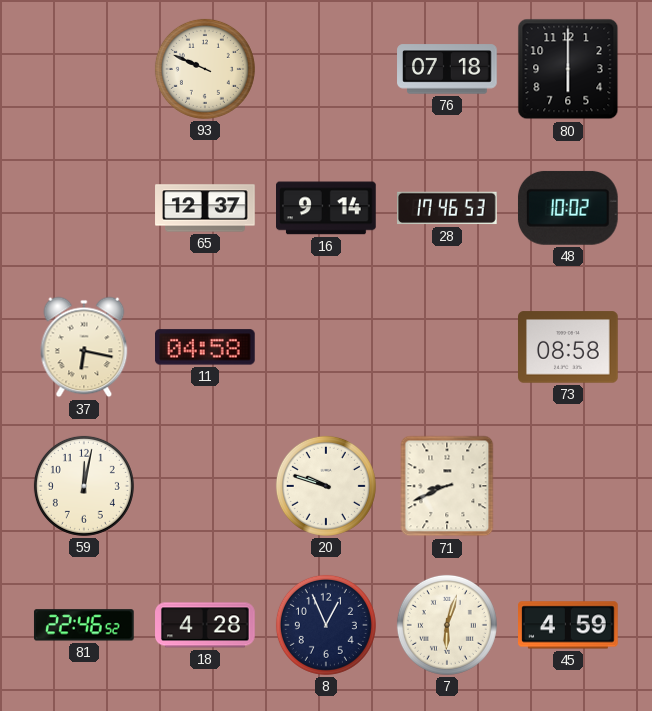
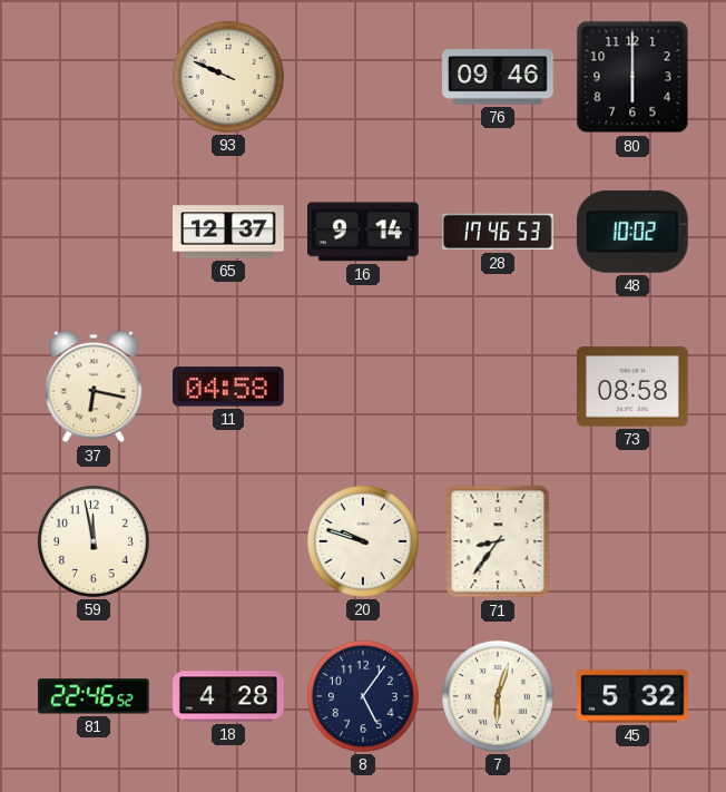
76: 07:18 -> 09:46
59: 12:02 -> 11:58
71: 8:41 -> 8:36
8: 12:56 -> 5:06
45: 4:59 -> 5:32
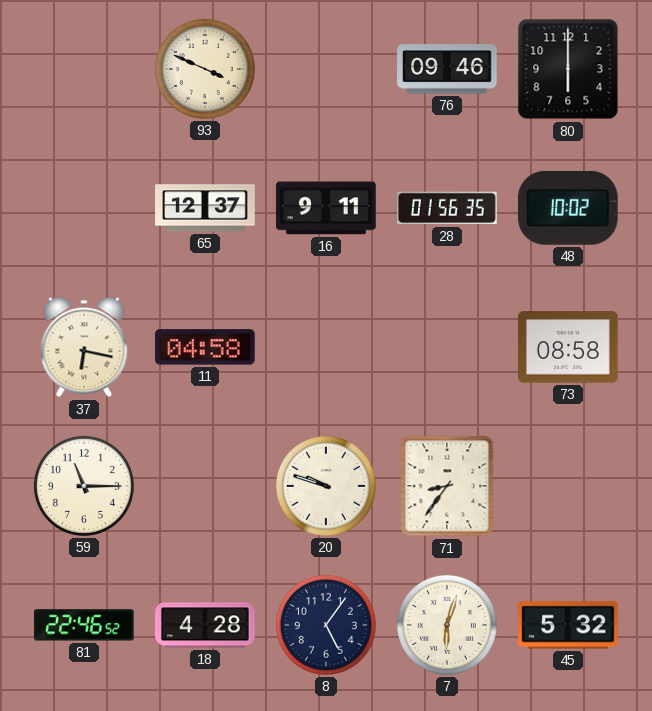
93: 9:49 -> 3:49
16: 9:14 -> 9:11
28: 17:46 -> 01:56
59: 11:58 -> 11:15
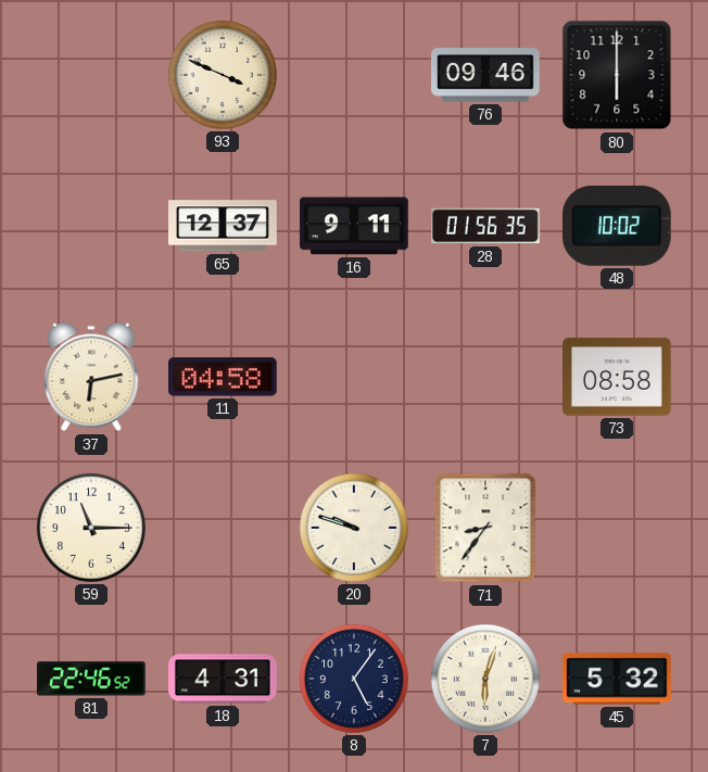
37: 6:17 -> 6:13
18: 4:28 -> 4:31
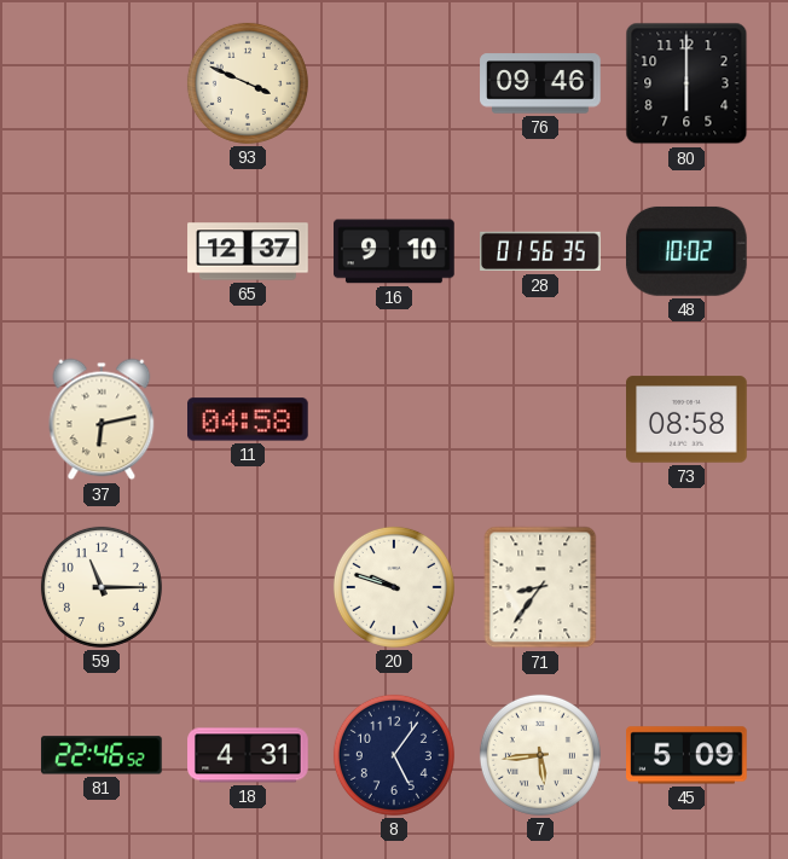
16: 9:11 -> 9:10
7: 6:03 -> 5:44
45: 5:32 -> 5:09
